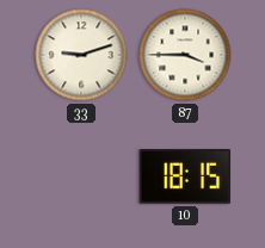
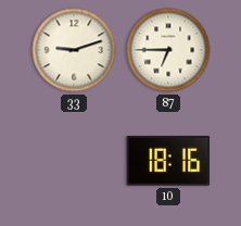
87: 3:45 -> 6:45
10: 18:15 -> 18:16
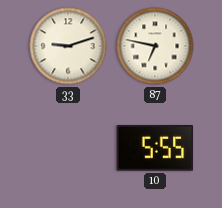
87: 6:45 -> 6:47
10: 18:16 -> 5:55
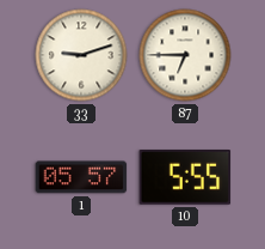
87: 6:47 -> 6:45
1: none -> 05:57
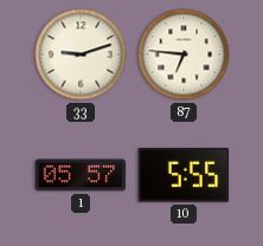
87: 6:45 -> 6:46
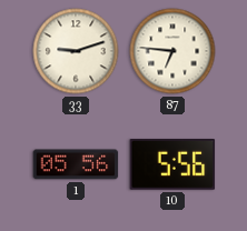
1: 05:57 -> 05:56
10: 5:55 -> 5:56
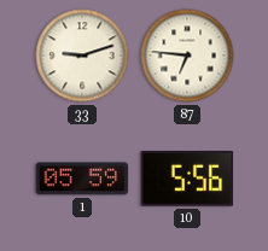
1: 05:56 -> 05:59
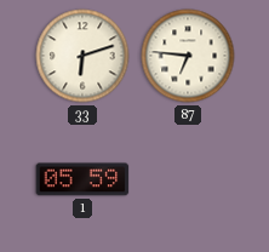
33: 9:12 -> 6:12
10: 5:56 -> none
